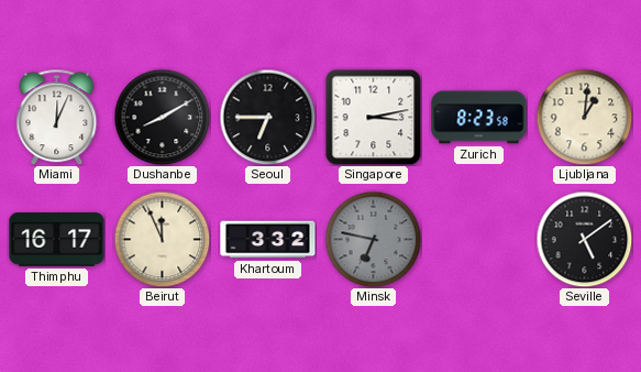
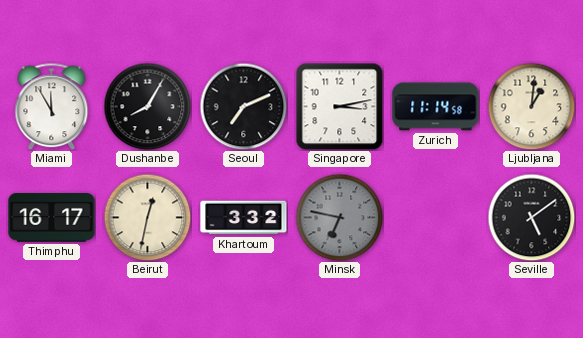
Miami: 12:04 -> 11:55
Dushanbe: 8:10 -> 8:05
Seoul: 6:45 -> 7:11
Zurich: 8:23 -> 11:14
Beirut: 11:56 -> 12:32
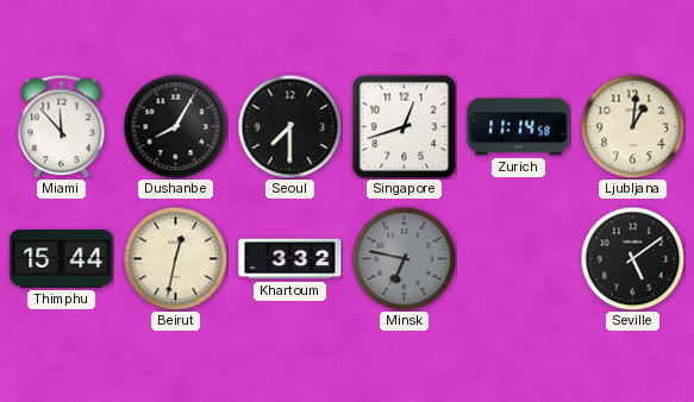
Miami: 11:55 -> 11:53
Seoul: 7:11 -> 7:30
Singapore: 3:13 -> 12:42
Thimphu: 16:17 -> 15:44
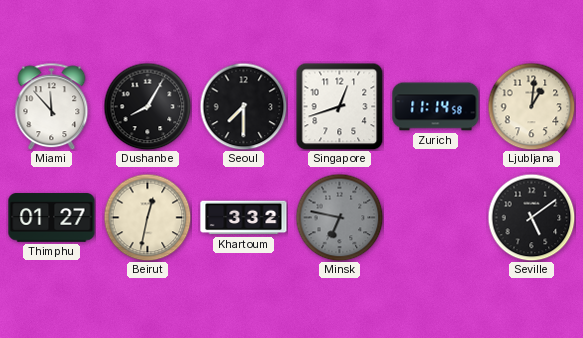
Thimphu: 15:44 -> 01:27
